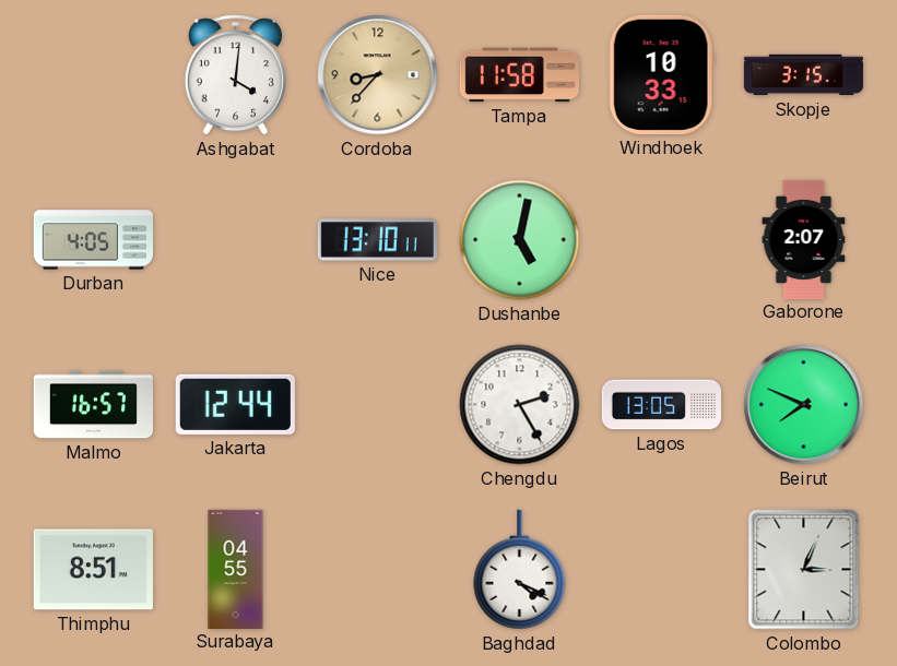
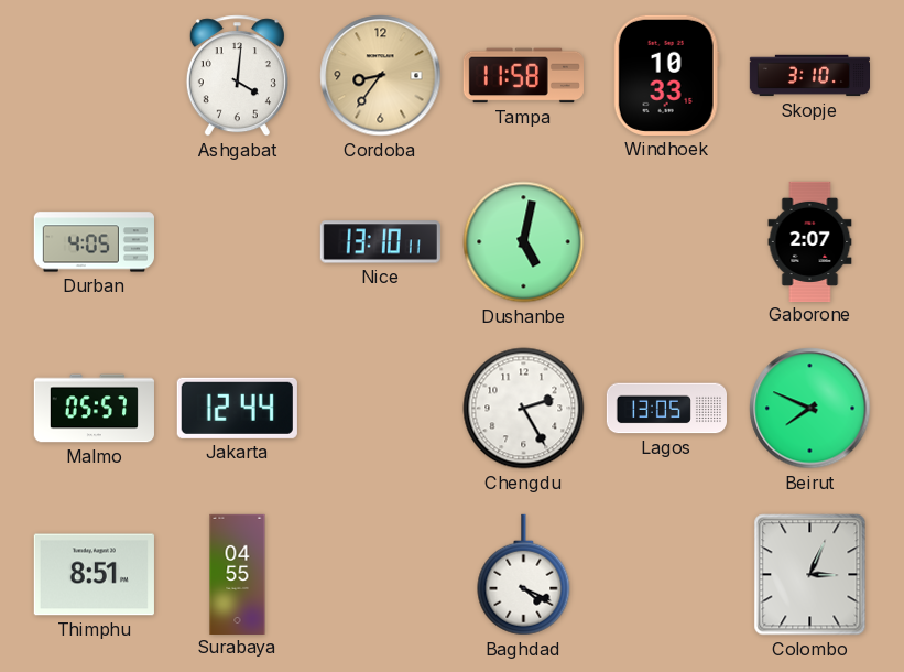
Cordoba: 8:37 -> 8:36
Skopje: 3:15 -> 3:10
Malmo: 16:57 -> 05:57
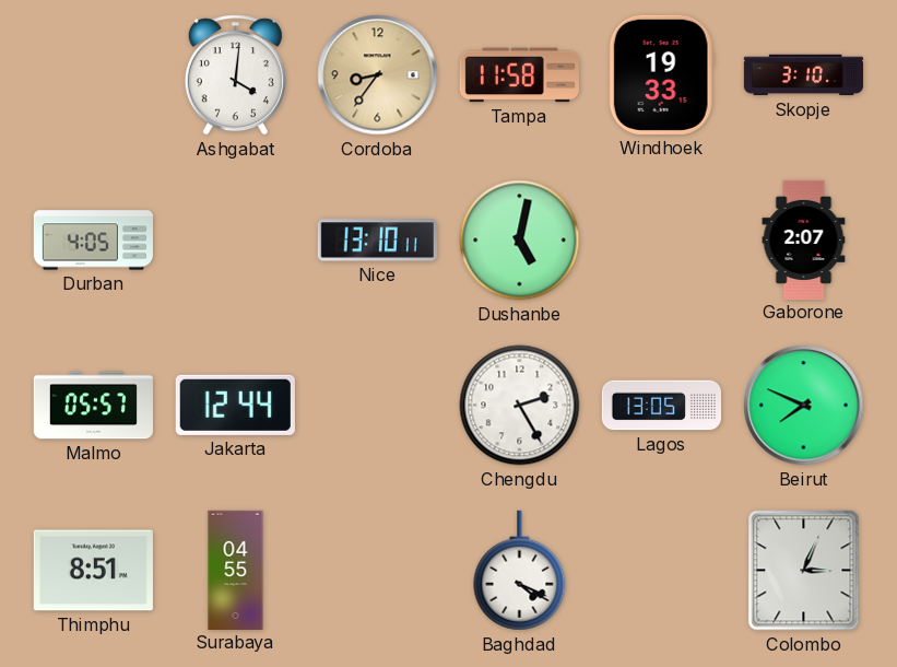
Windhoek: 10:33 -> 19:33
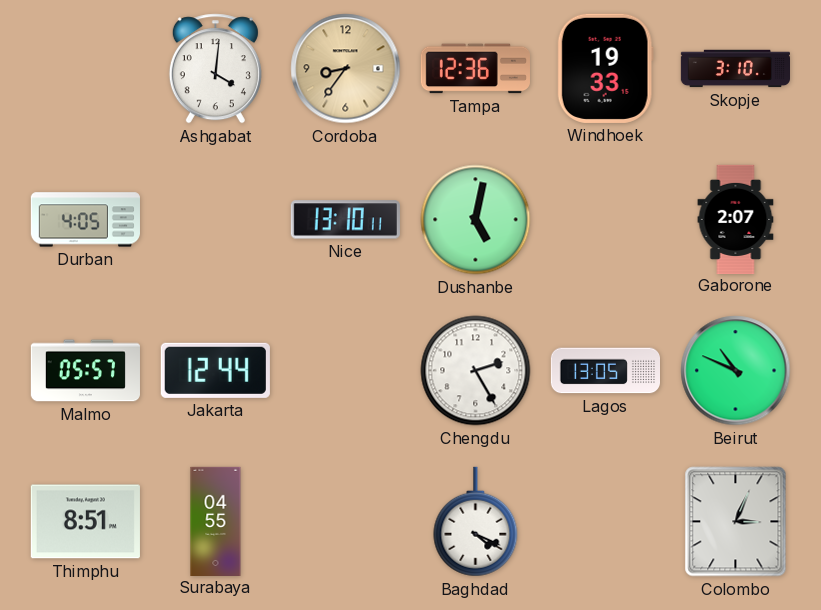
Tampa: 11:58 -> 12:36
Beirut: 7:49 -> 10:49
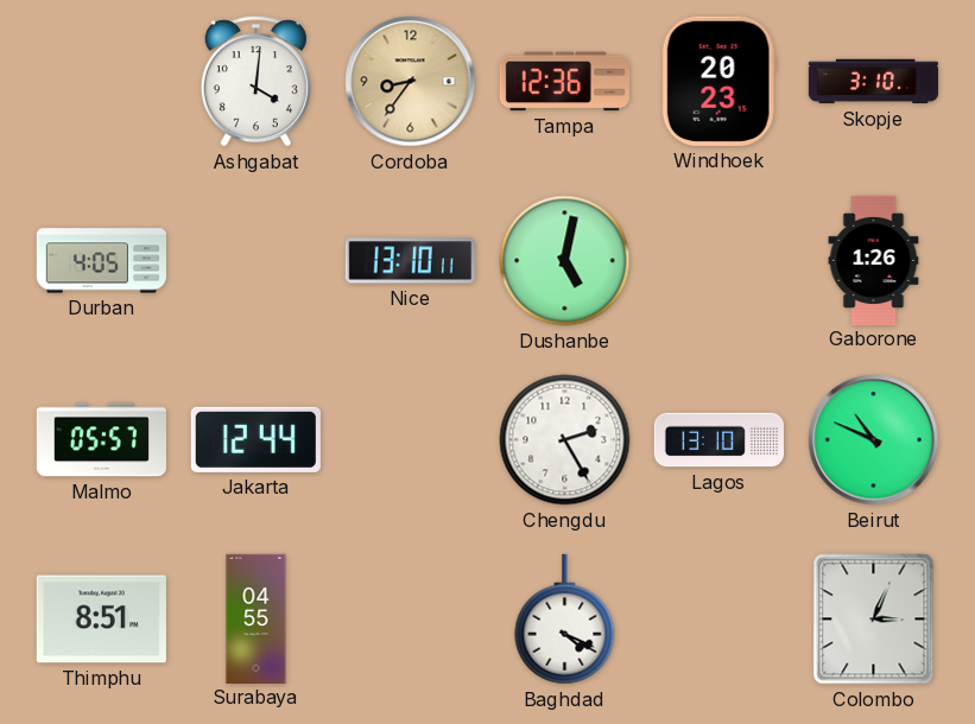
Windhoek: 19:33 -> 20:23
Gaborone: 2:07 -> 1:26
Lagos: 13:05 -> 13:10
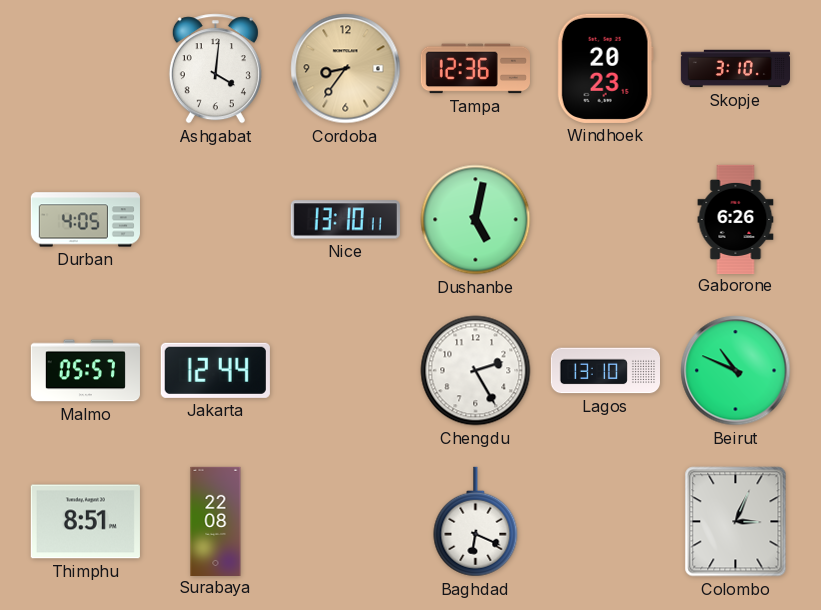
Gaborone: 1:26 -> 6:26
Surabaya: 04:55 -> 22:08
Baghdad: 4:19 -> 6:19
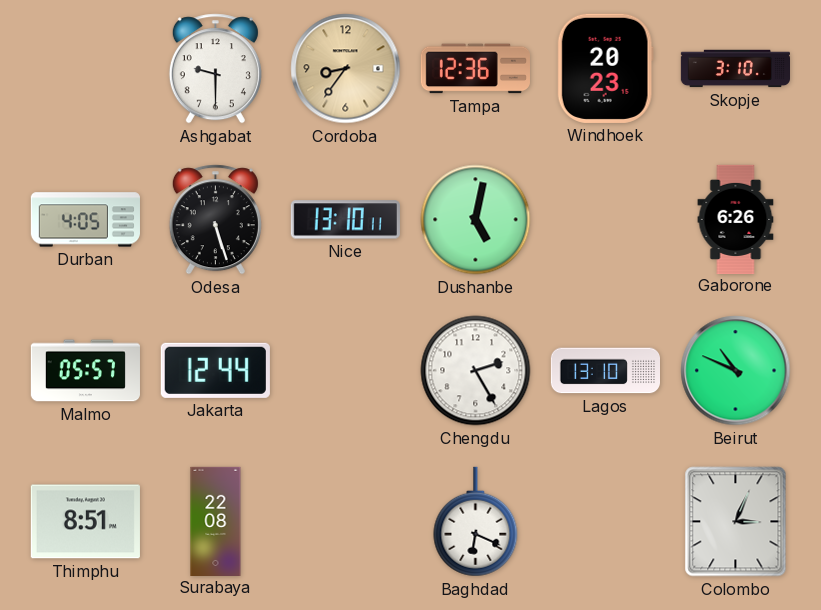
Ashgabat: 4:01 -> 9:30
Odesa: none -> 5:27
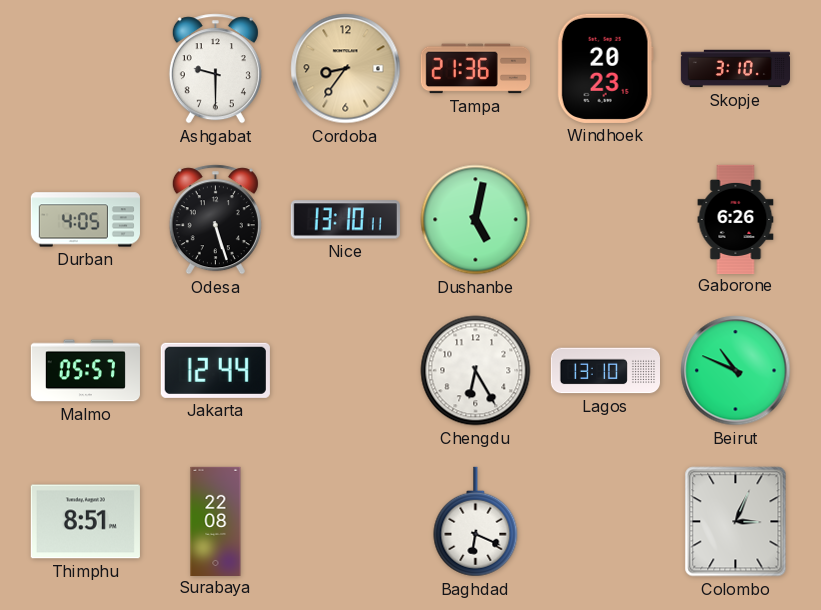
Tampa: 12:36 -> 21:36
Chengdu: 2:25 -> 6:25
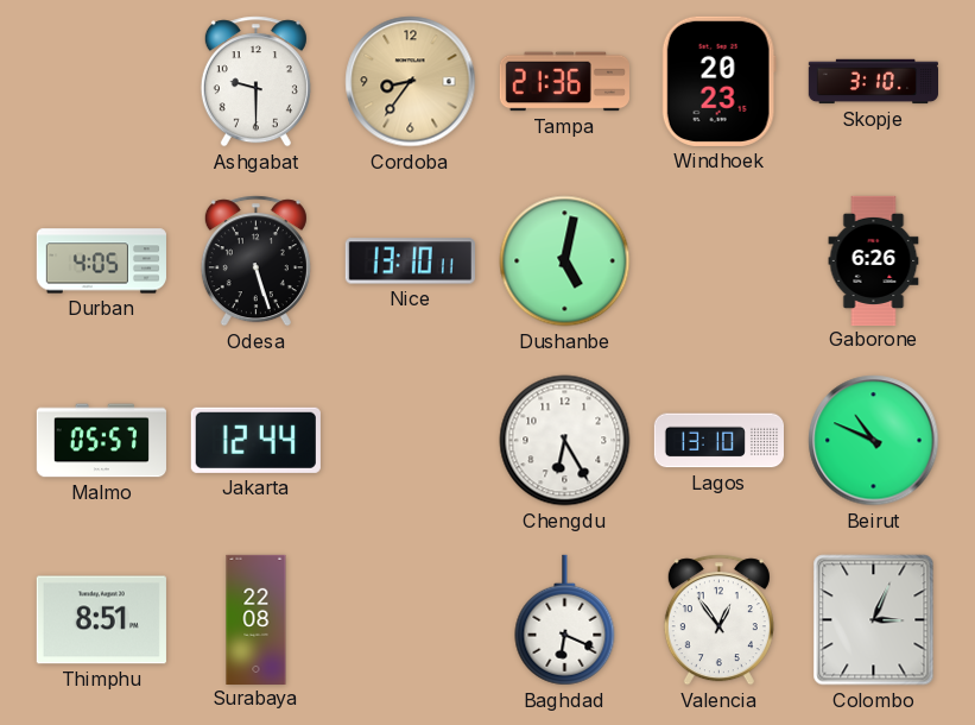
Valencia: none -> 12:54
